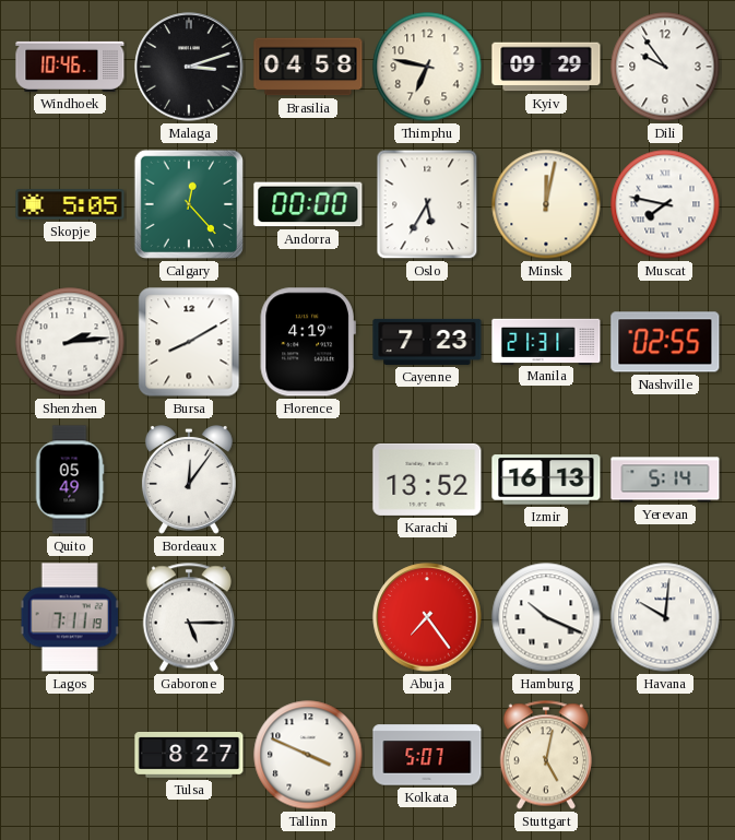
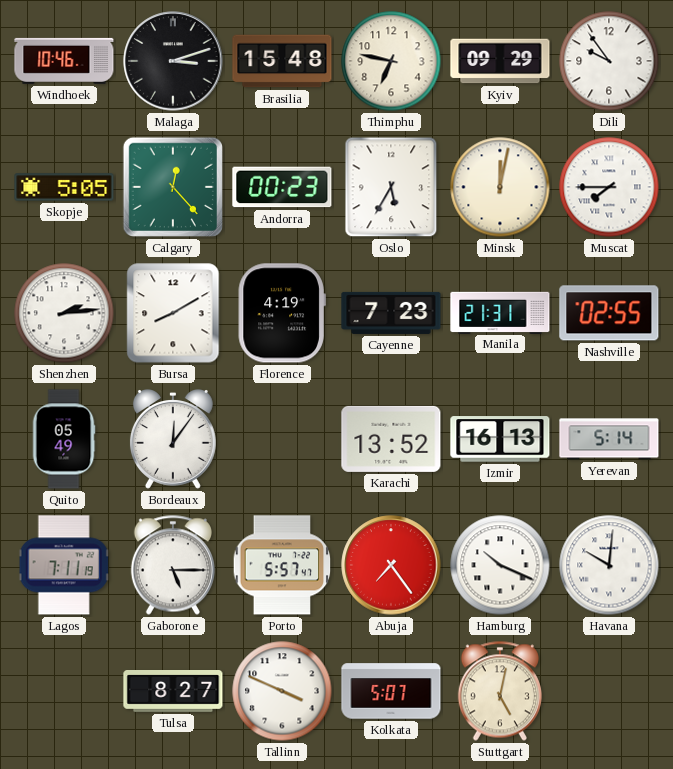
Brasilia: 04:58 -> 15:48
Andorra: 00:00 -> 00:23
Muscat: 7:47 -> 7:45
Porto: none -> 5:57
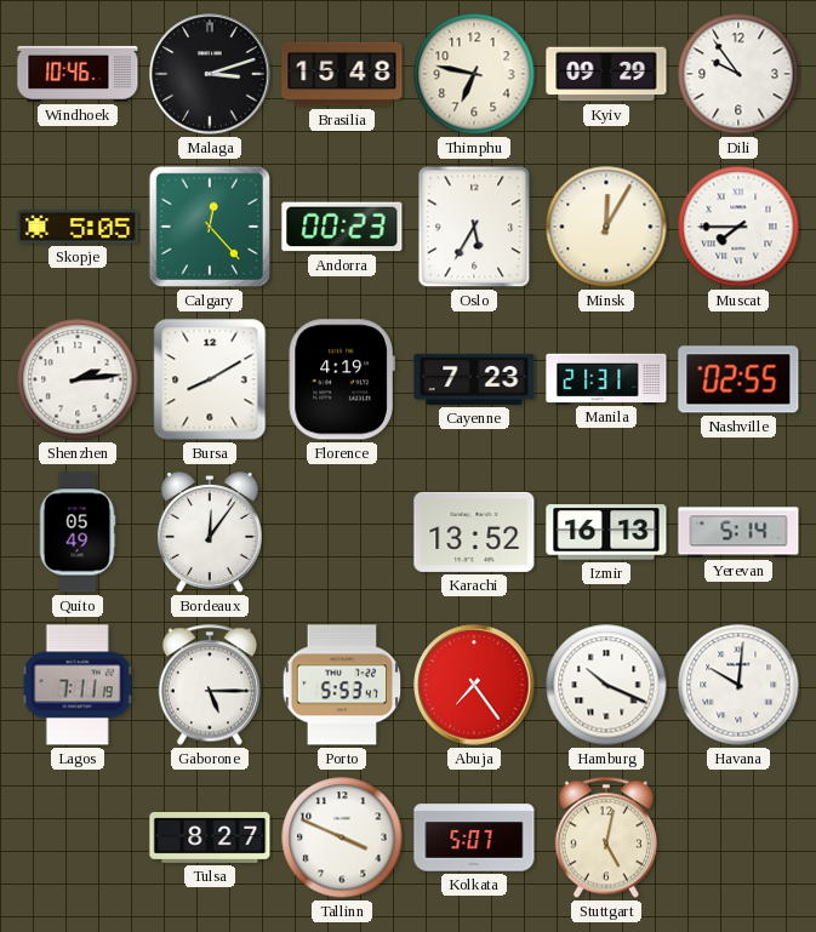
Minsk: 12:02 -> 12:05
Porto: 5:57 -> 5:53
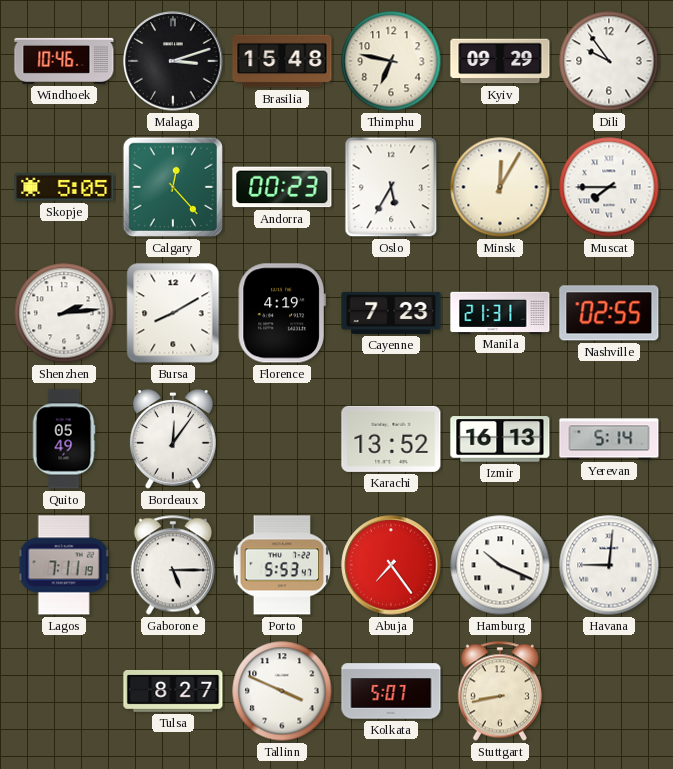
Havana: 10:01 -> 9:01
Stuttgart: 5:02 -> 8:43
